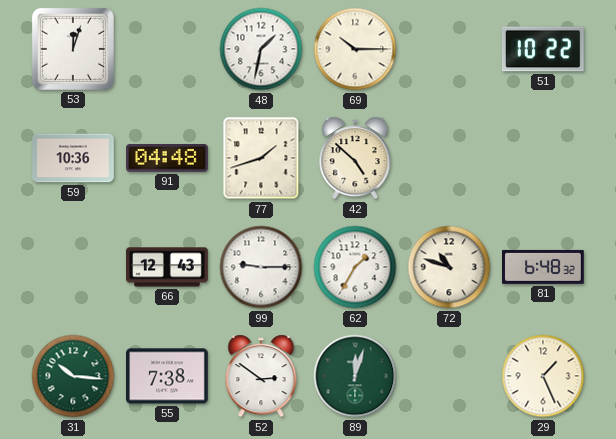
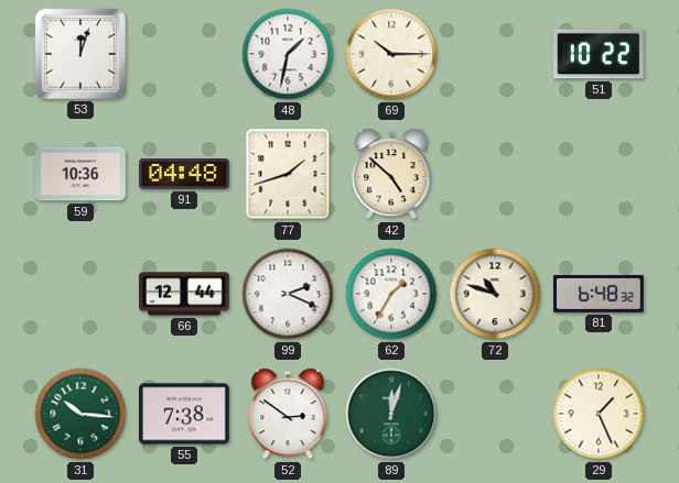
66: 12:43 -> 12:44
99: 9:15 -> 2:19
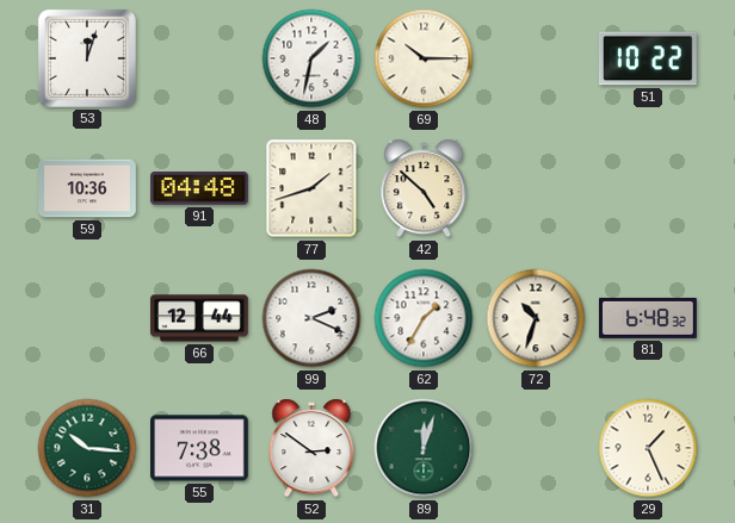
72: 10:48 -> 10:33
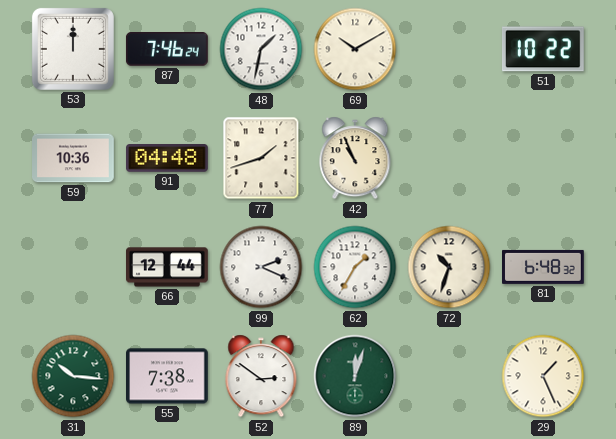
53: 12:03 -> 12:00
87: none -> 7:46
69: 10:15 -> 10:10
42: 4:52 -> 10:56
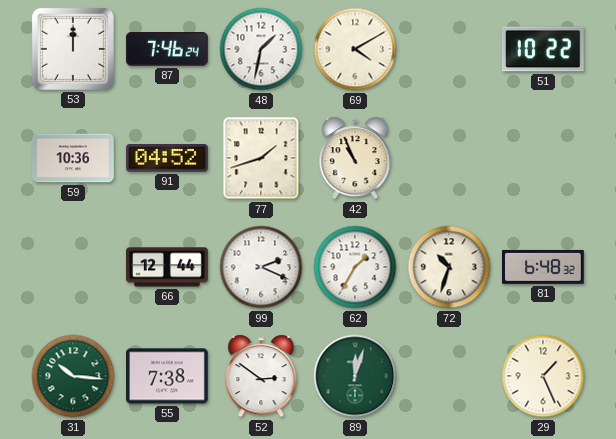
69: 10:10 -> 4:10
91: 04:48 -> 04:52
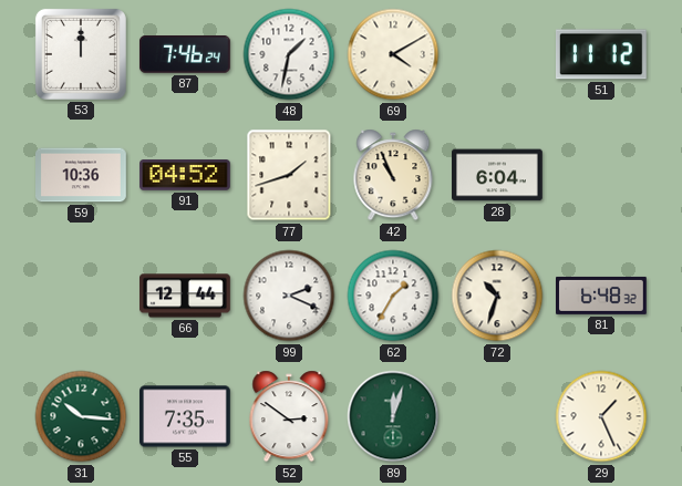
51: 10:22 -> 11:12
28: none -> 6:04
55: 7:38 -> 7:35
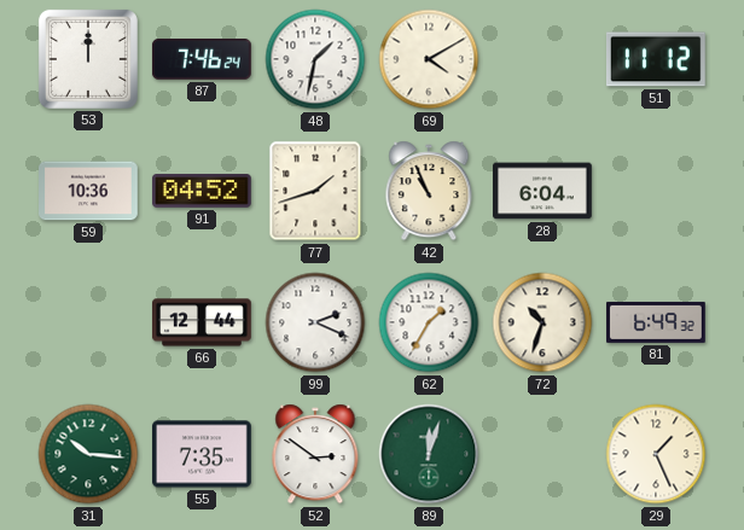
81: 6:48 -> 6:49
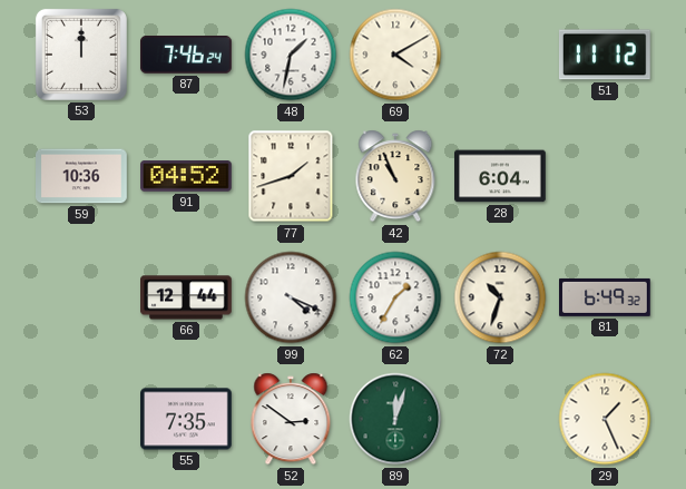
99: 2:19 -> 4:19
31: 10:16 -> none
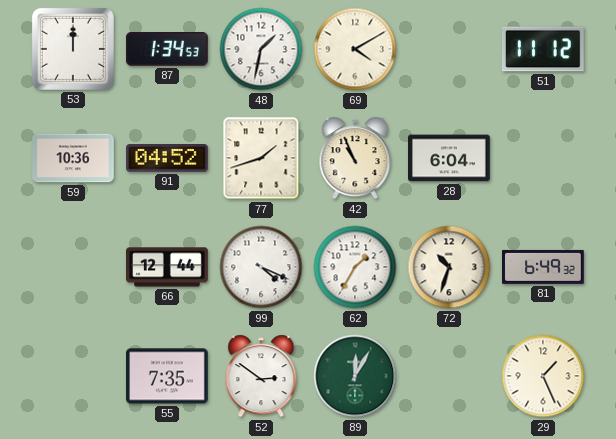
87: 7:46 -> 1:34
89: 12:03 -> 12:05
